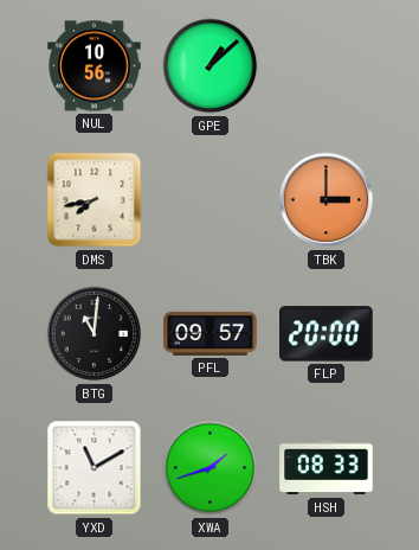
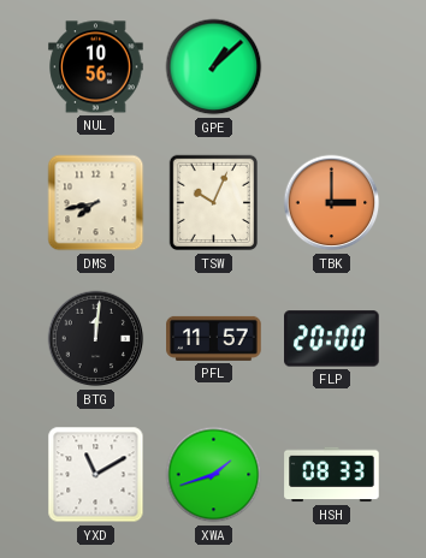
TSW: none -> 10:04
BTG: 11:01 -> 12:01
PFL: 09:57 -> 11:57
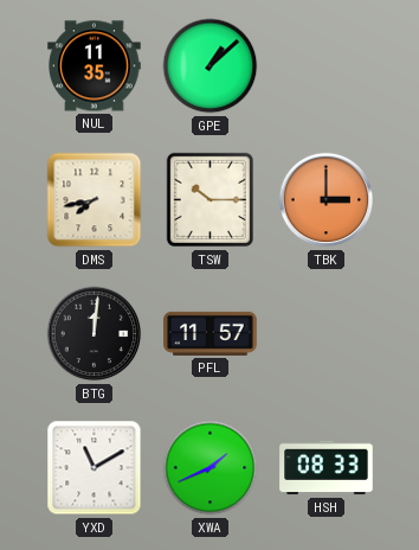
NUL: 10:56 -> 11:35
TSW: 10:04 -> 10:15
FLP: 20:00 -> none
XWA: 1:42 -> 1:41
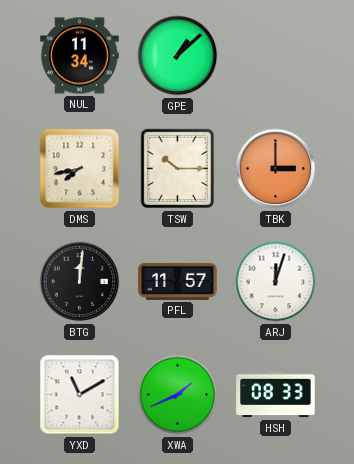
NUL: 11:35 -> 11:34
ARJ: none -> 12:03
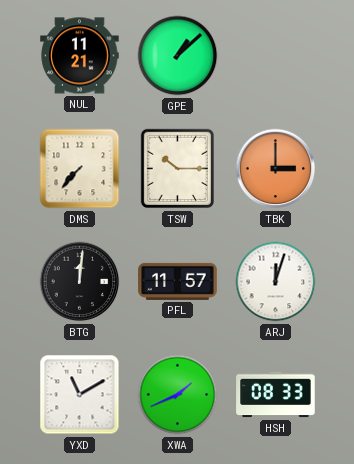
NUL: 11:34 -> 11:21
DMS: 7:43 -> 7:37
